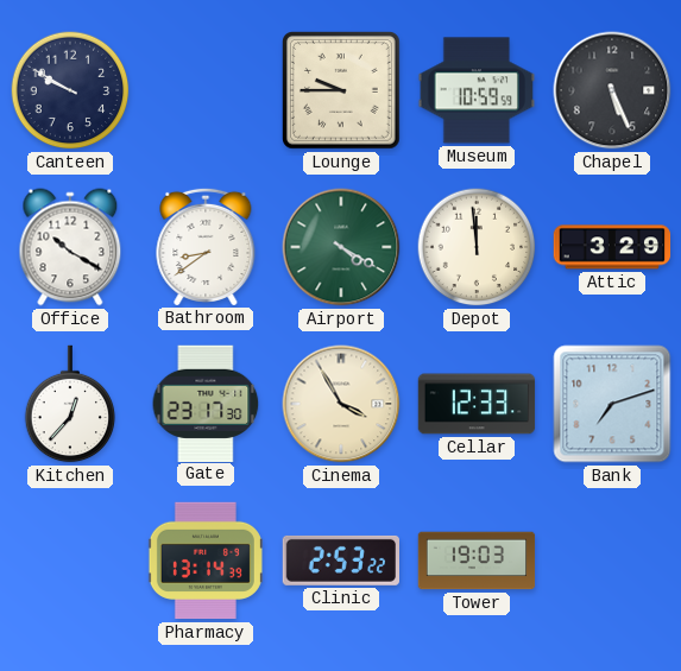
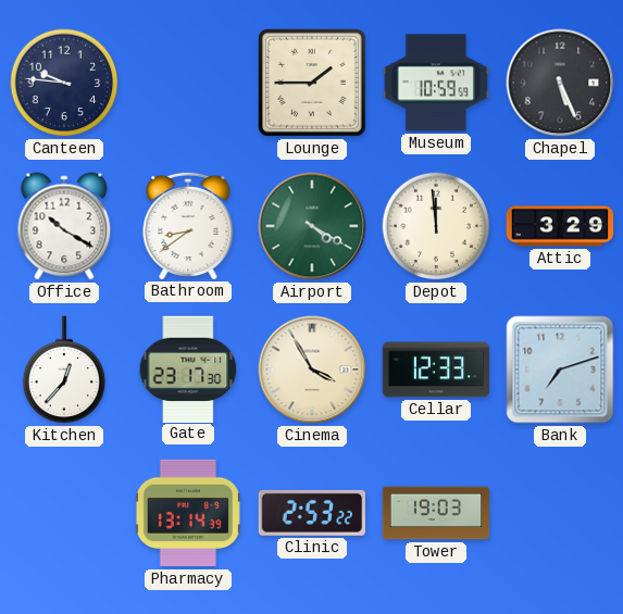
Canteen: 9:50 -> 9:46
Lounge: 9:45 -> 1:45
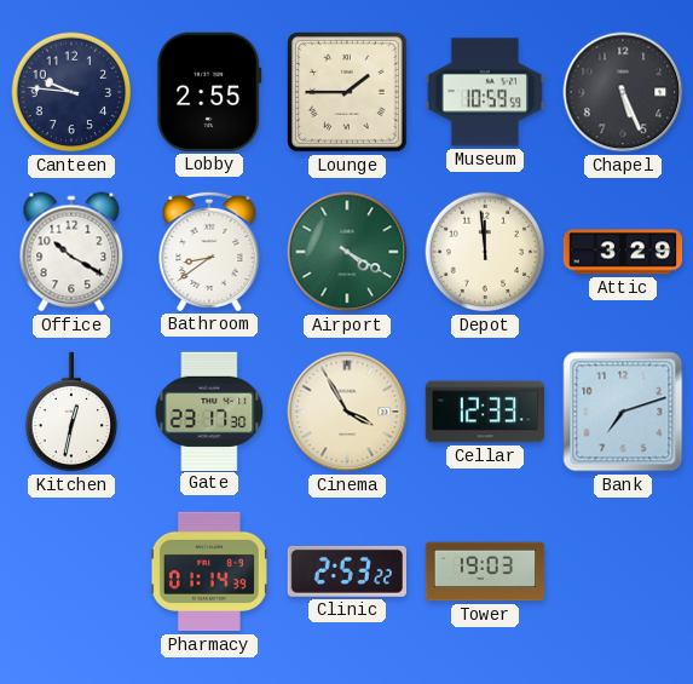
Lobby: none -> 2:55
Kitchen: 12:37 -> 12:32
Pharmacy: 13:14 -> 01:14
